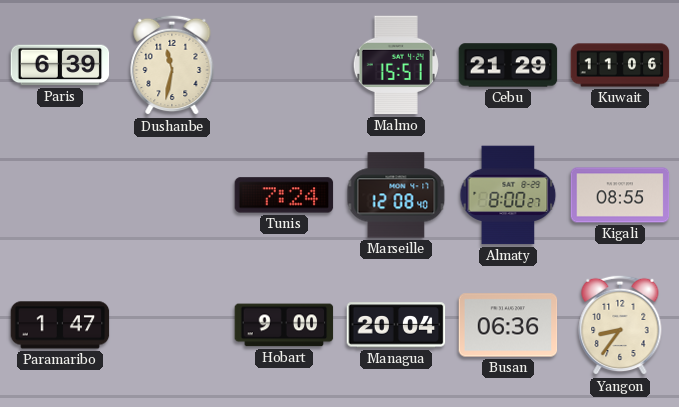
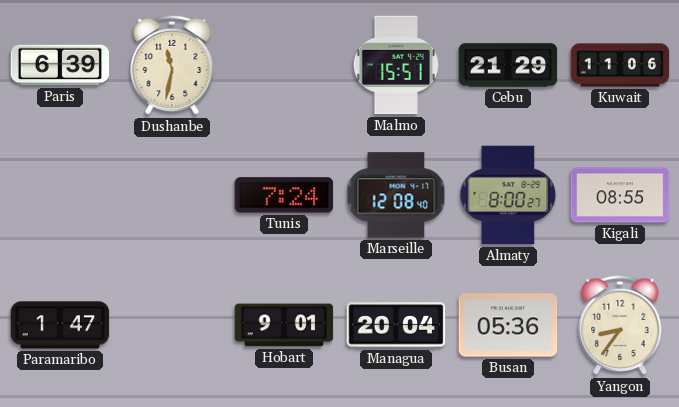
Hobart: 9:00 -> 9:01
Busan: 06:36 -> 05:36
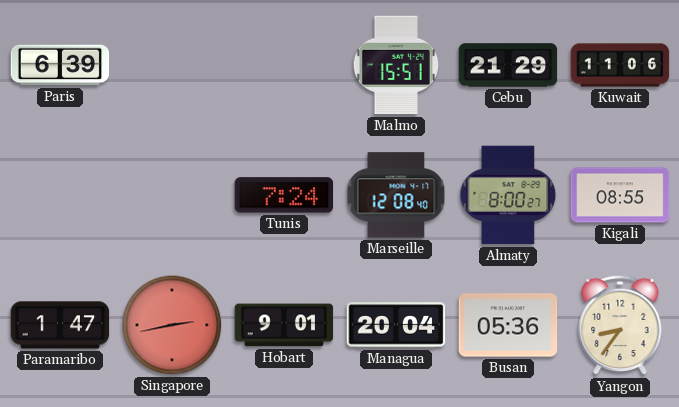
Dushanbe: 11:32 -> none
Singapore: none -> 2:43
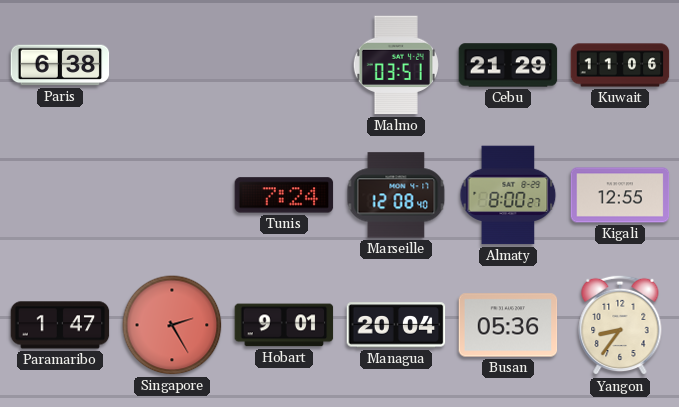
Paris: 6:39 -> 6:38
Malmo: 15:51 -> 03:51
Kigali: 08:55 -> 12:55
Singapore: 2:43 -> 2:25
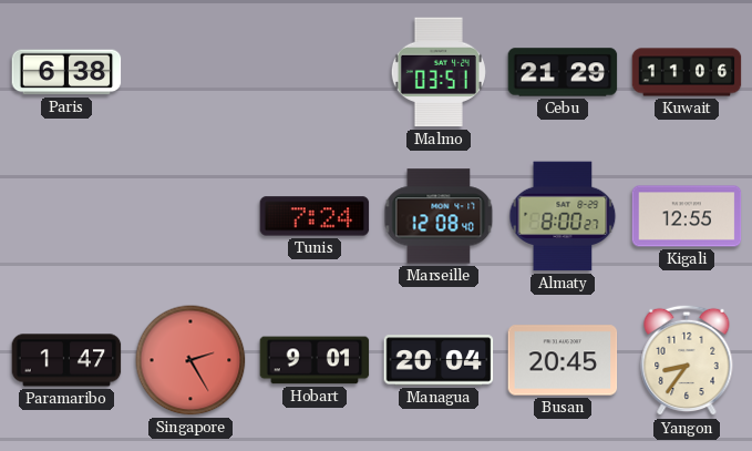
Busan: 05:36 -> 20:45
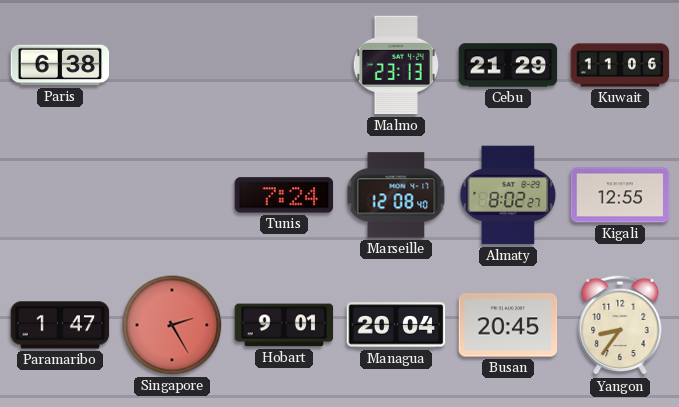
Malmo: 03:51 -> 23:13
Almaty: 8:00 -> 8:02
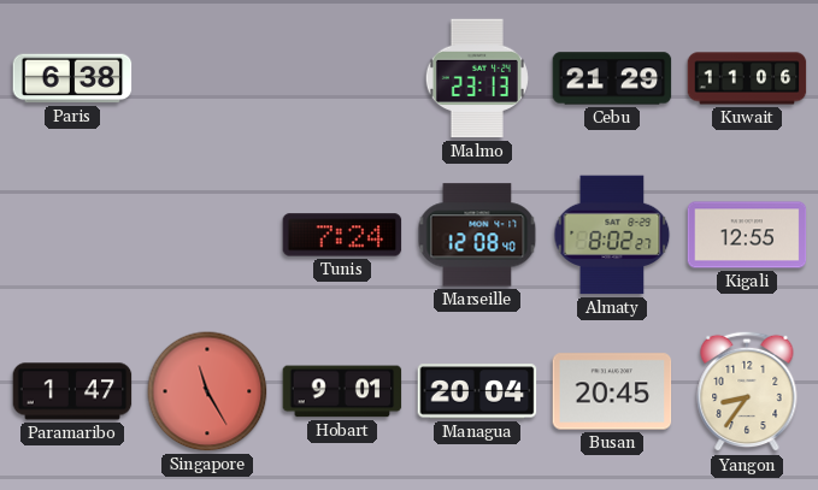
Singapore: 2:25 -> 11:25
